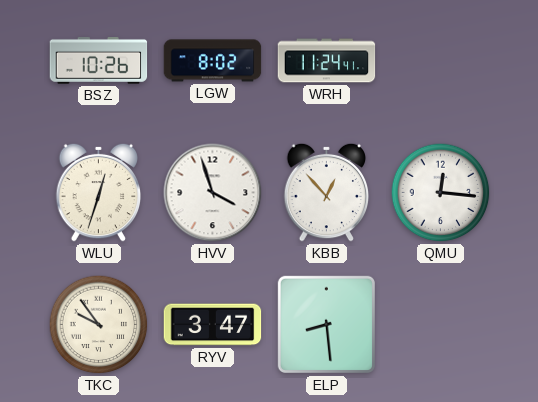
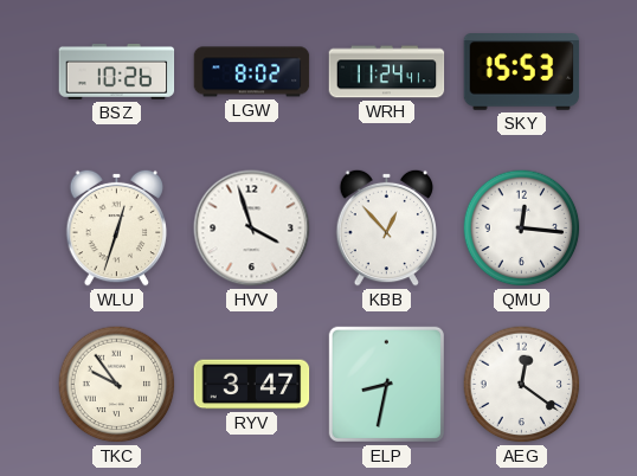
SKY: none -> 15:53
ELP: 8:29 -> 8:32
AEG: none -> 12:21
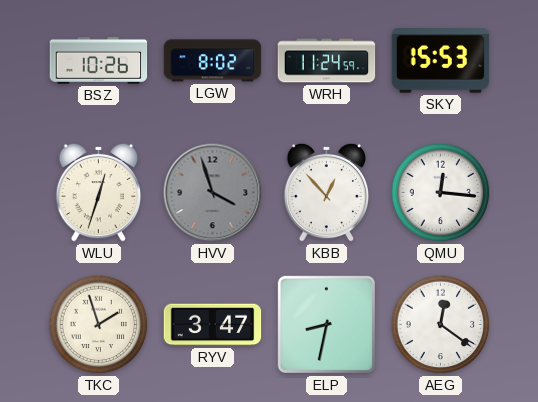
WRH: 11:24:41 -> 11:24:59
HVV dial: white -> grey
TKC: 9:54 -> 1:57
